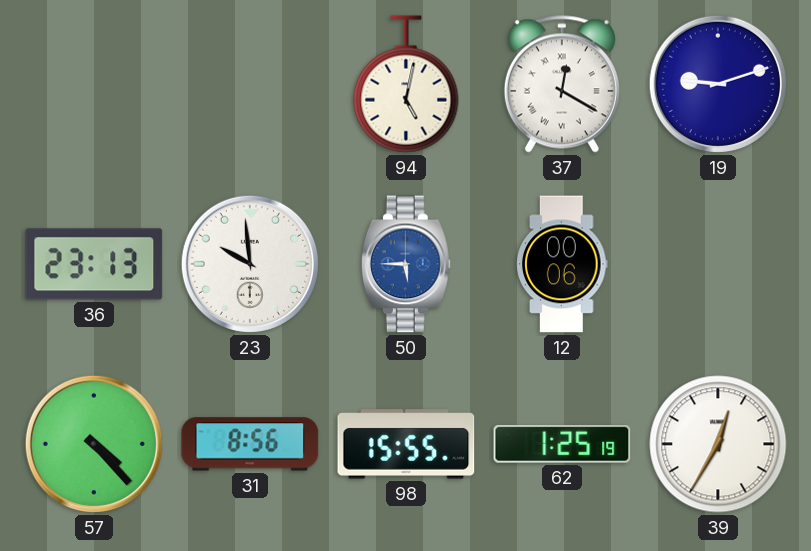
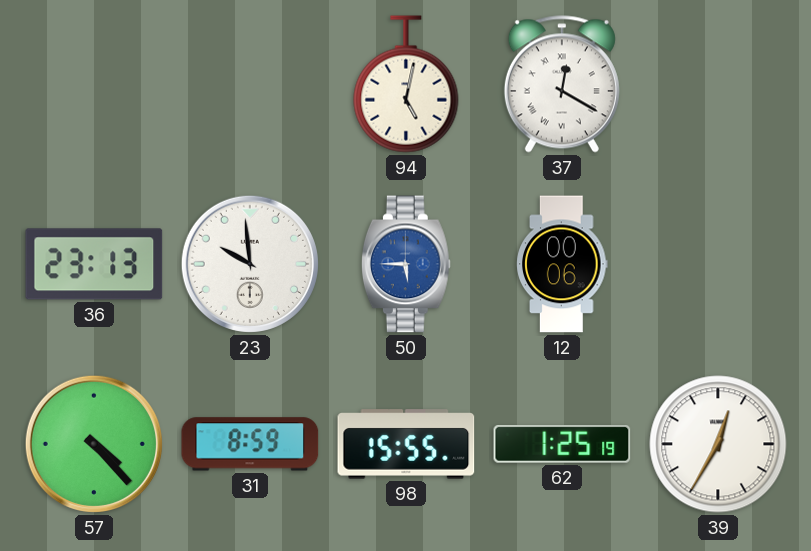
19: 9:12 -> none
31: 8:56 -> 8:59
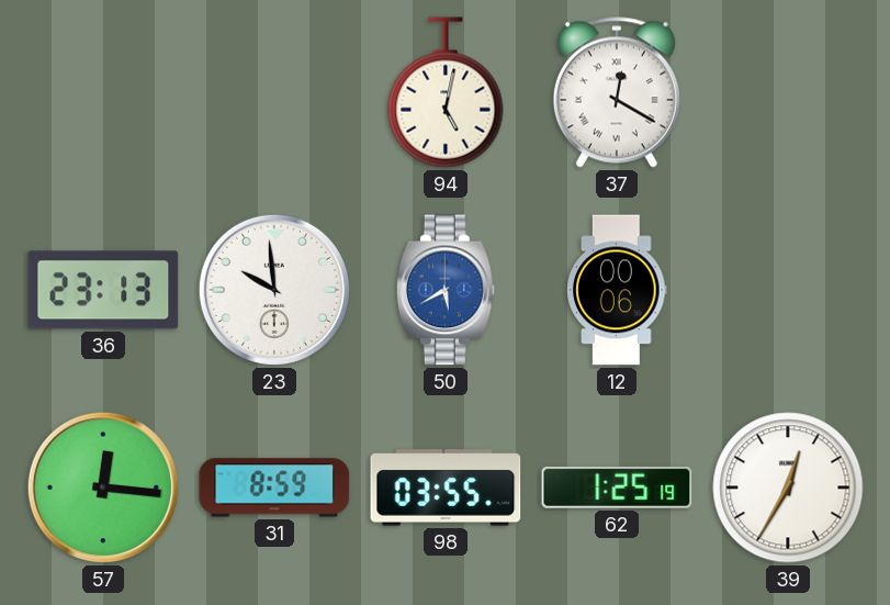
50: 5:45 -> 5:40
57: 4:23 -> 12:16
98: 15:55 -> 03:55
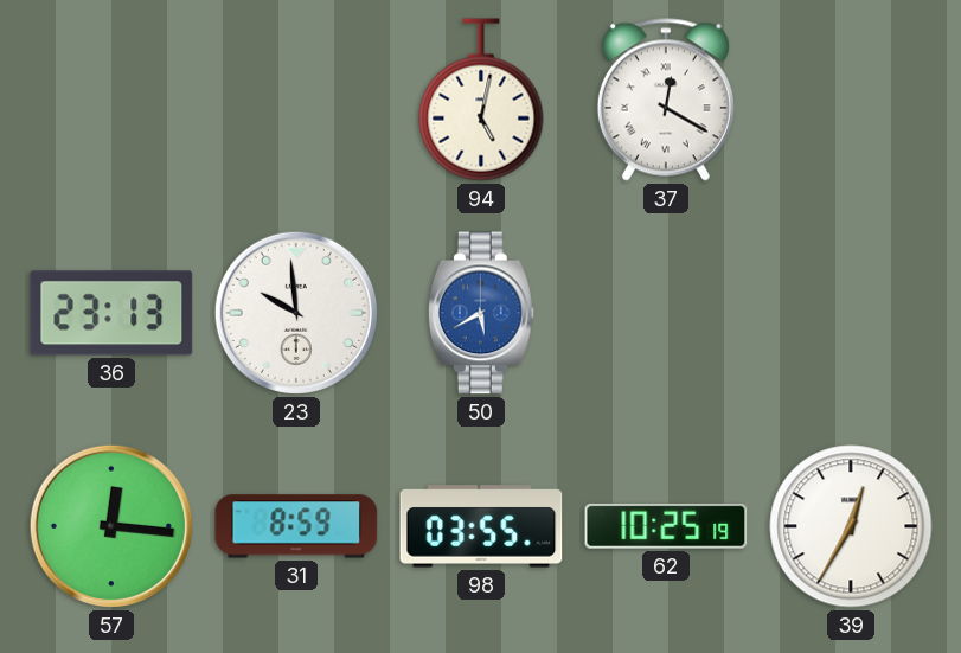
12: 00:06 -> none
62: 1:25 -> 10:25
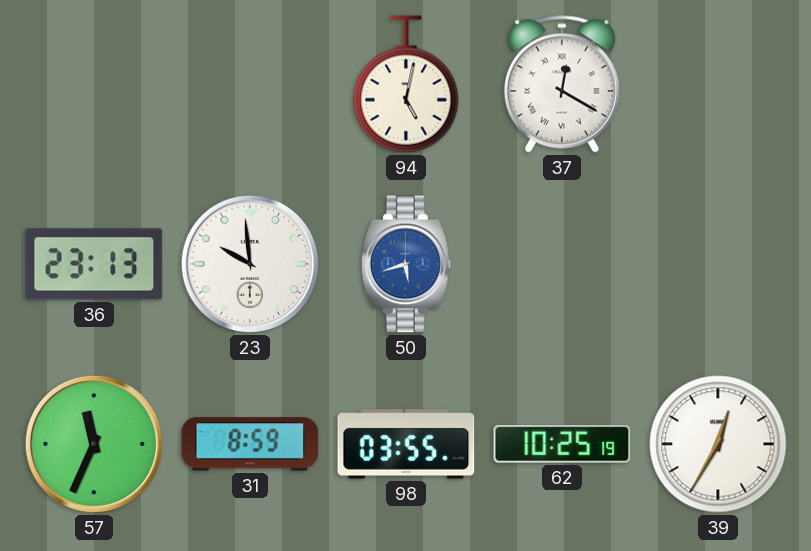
50: 5:40 -> 5:42
57: 12:16 -> 11:34
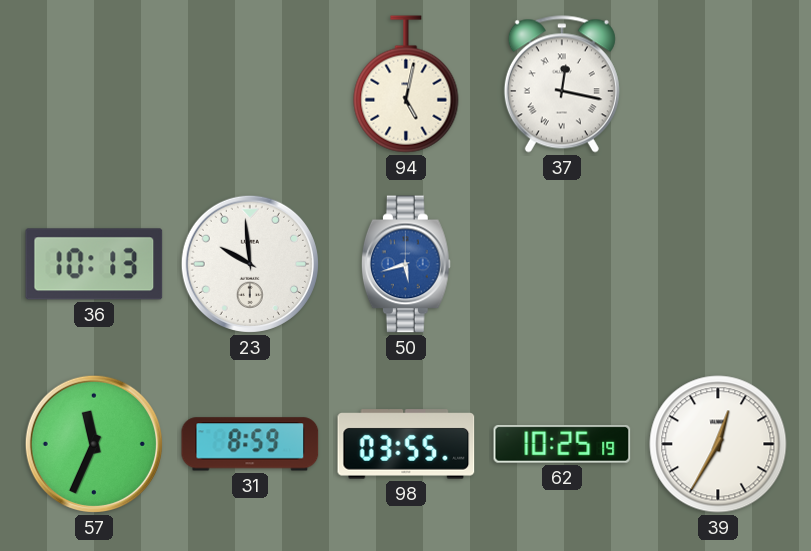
37: 12:20 -> 12:17
36: 23:13 -> 10:13
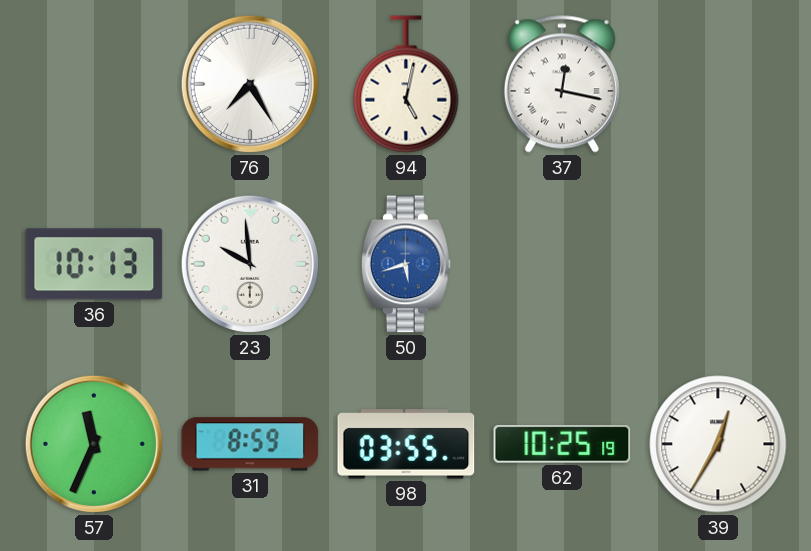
76: none -> 7:25
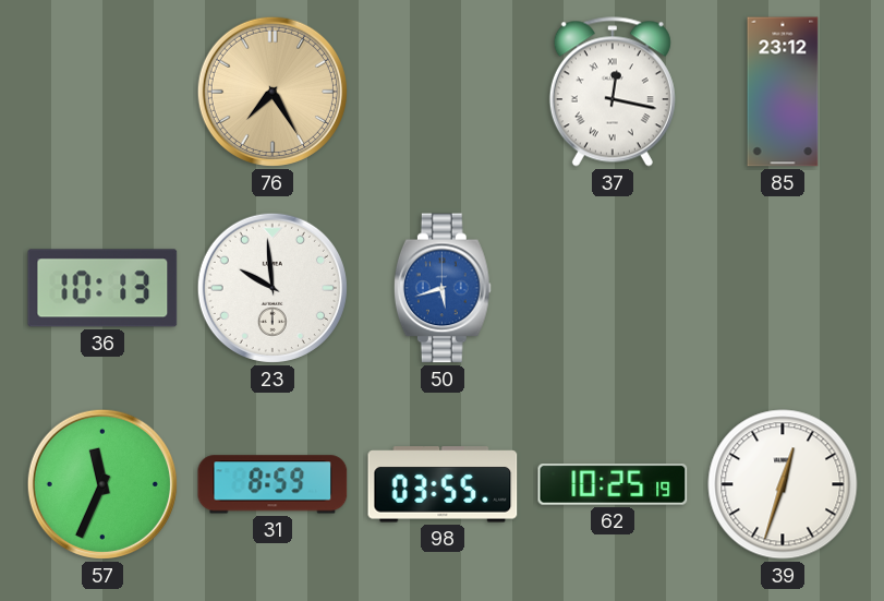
76 dial: white -> champagne
94: 5:02 -> none
85: none -> 23:12
39: 12:35 -> 12:33
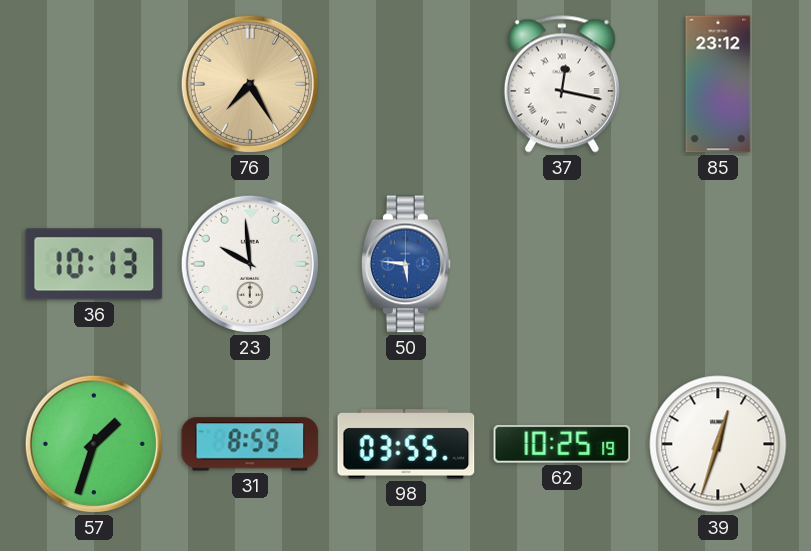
50: 5:42 -> 5:46
57: 11:34 -> 1:33
